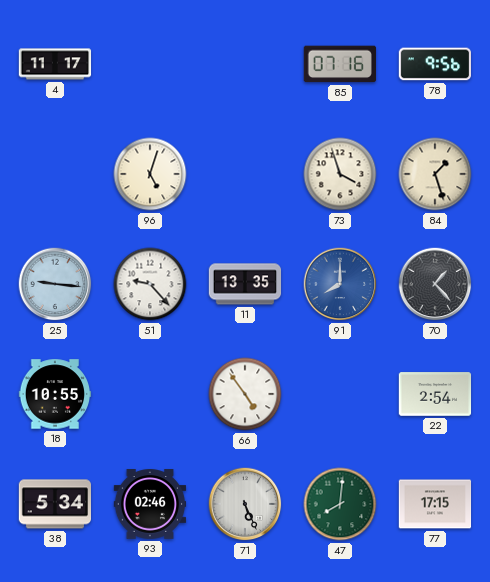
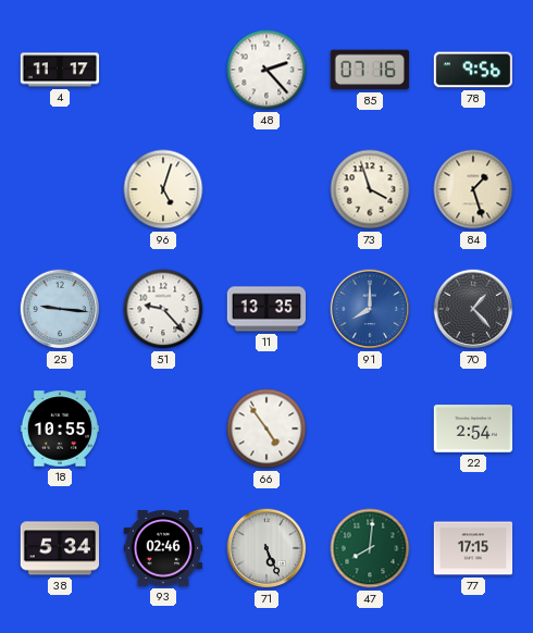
48: none -> 2:23
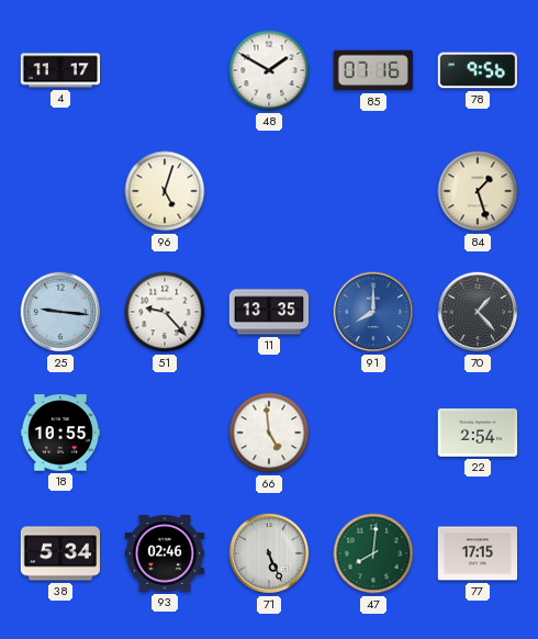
48: 2:23 -> 1:50
73: 3:57 -> none
66: 4:54 -> 4:59
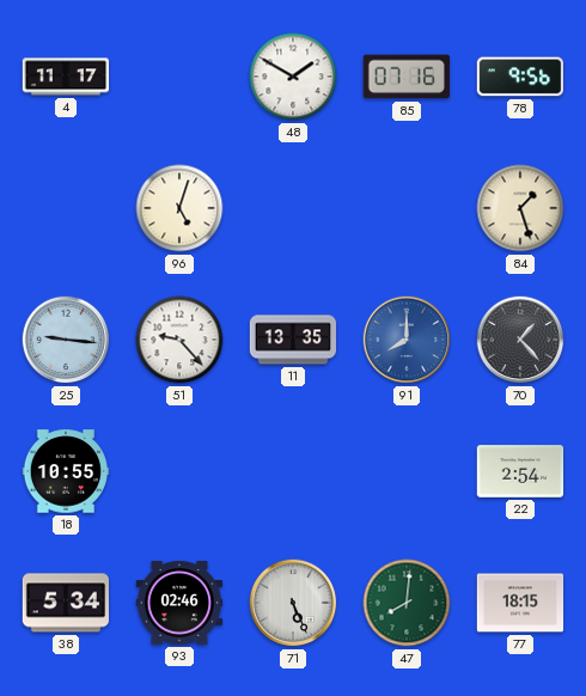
66: 4:59 -> none
77: 17:15 -> 18:15
